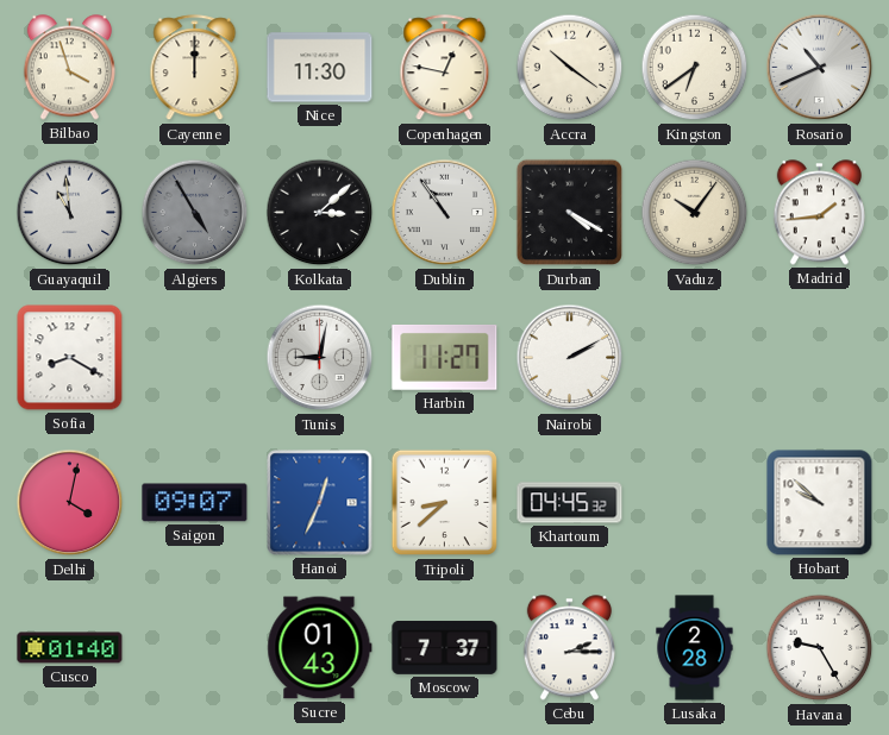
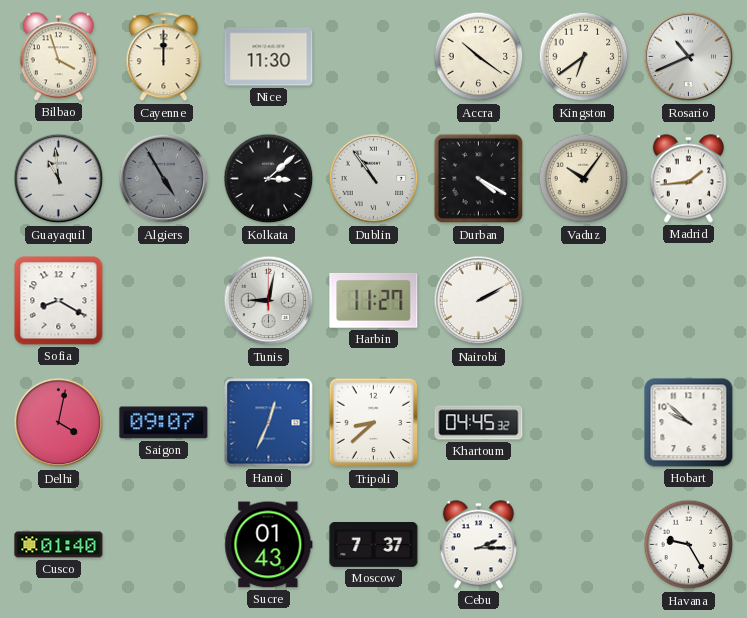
Copenhagen: 12:47 -> none
Lusaka: 2:28 -> none
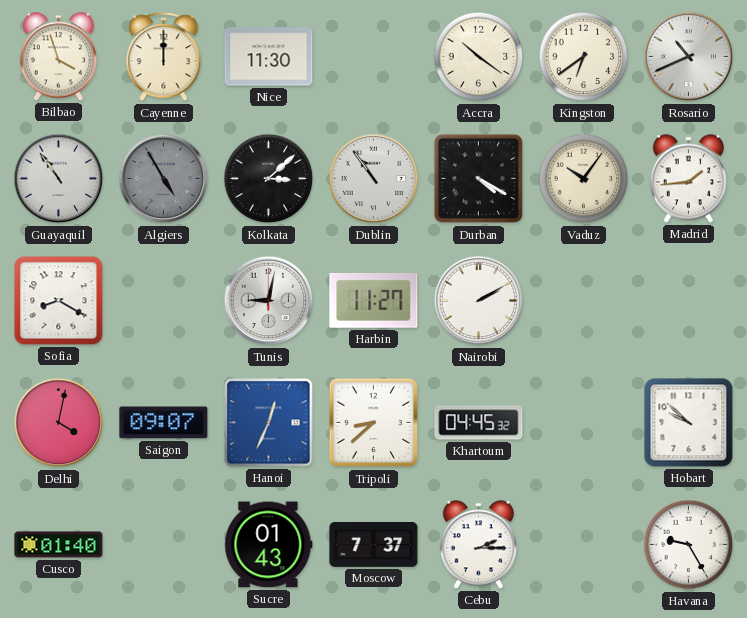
Guayaquil: 10:59 -> 10:54
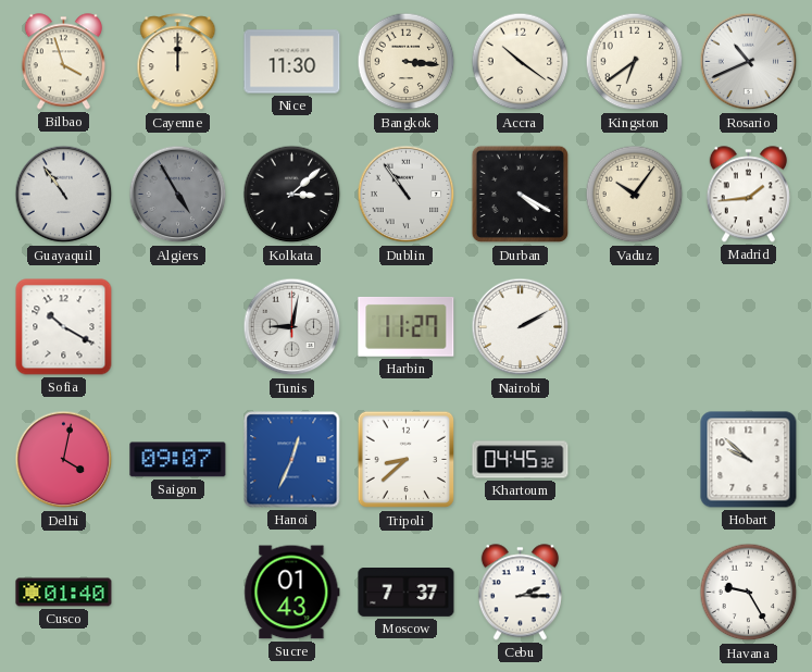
Bangkok: none -> 3:16
Sofia: 8:20 -> 10:20
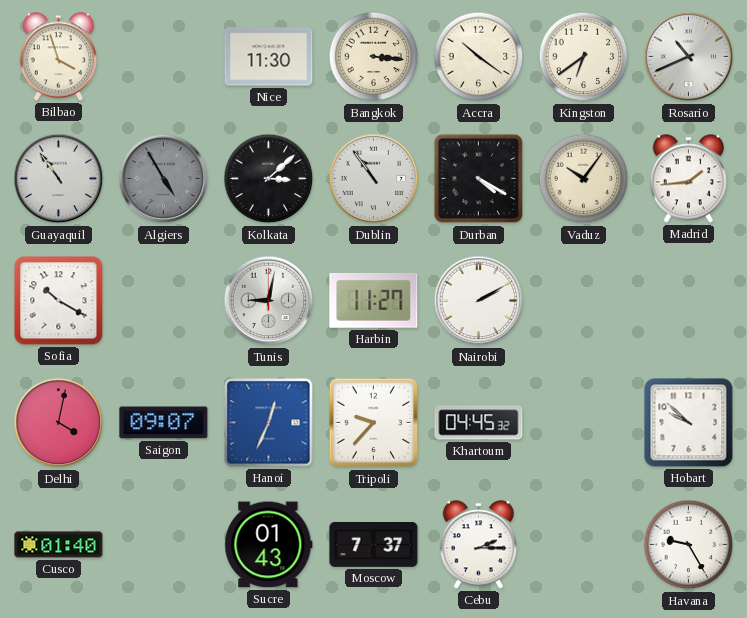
Cayenne: 12:00 -> none
Tripoli: 8:38 -> 9:37
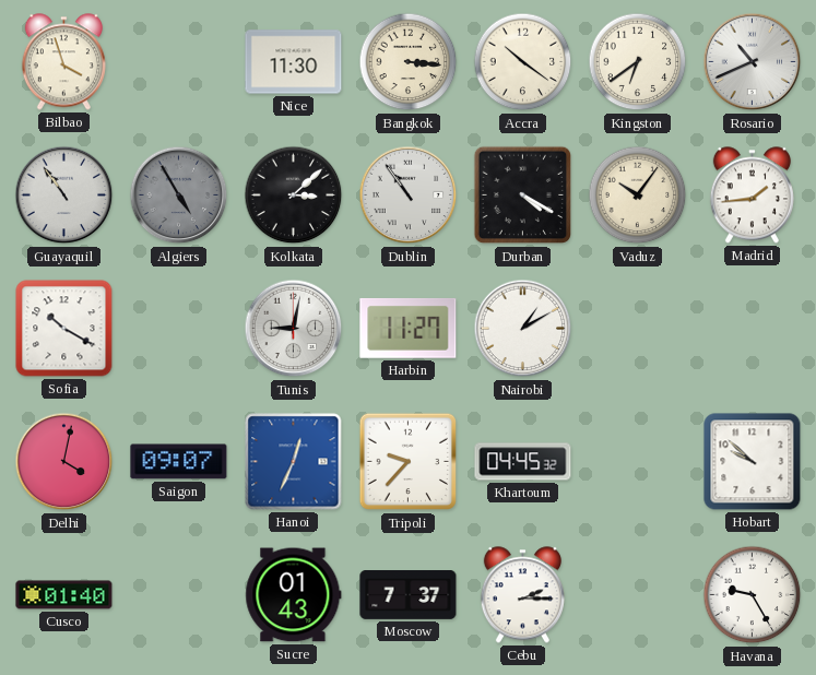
Nairobi: 2:10 -> 1:10
